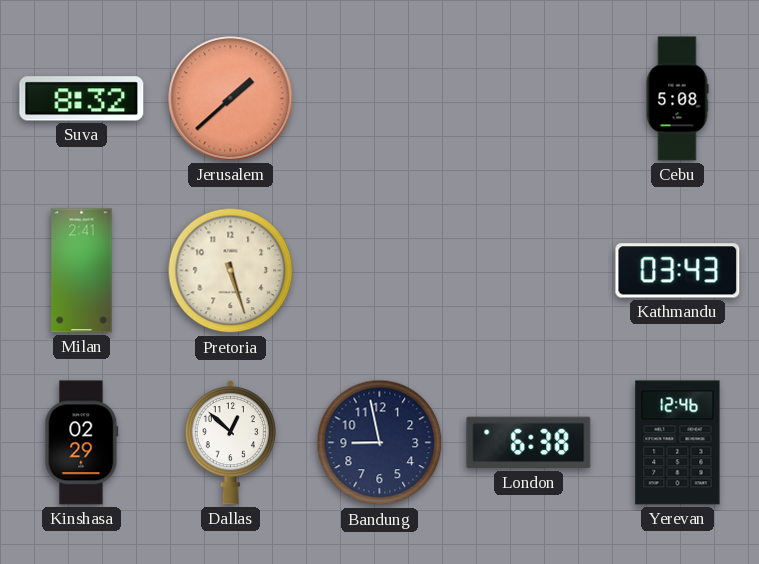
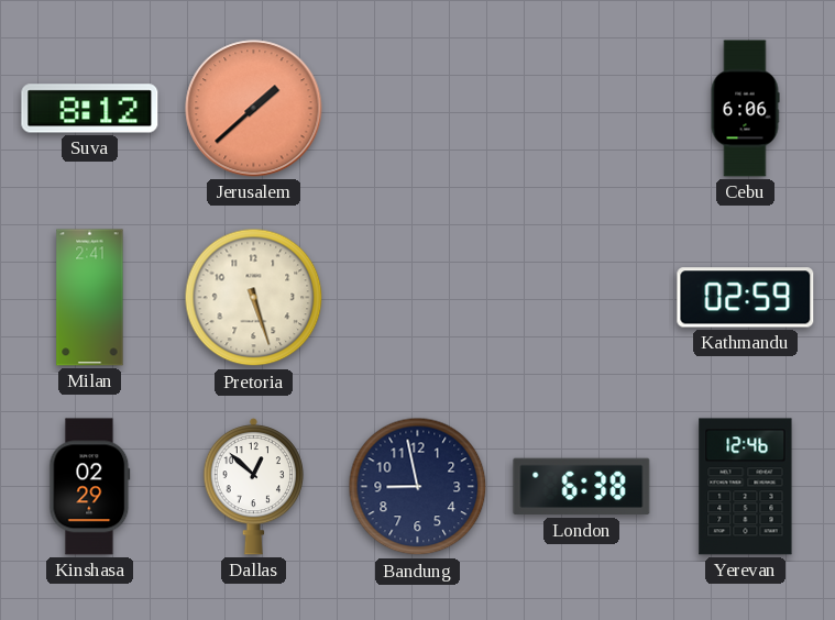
Suva: 8:32 -> 8:12
Cebu: 5:08 -> 6:06
Kathmandu: 03:43 -> 02:59
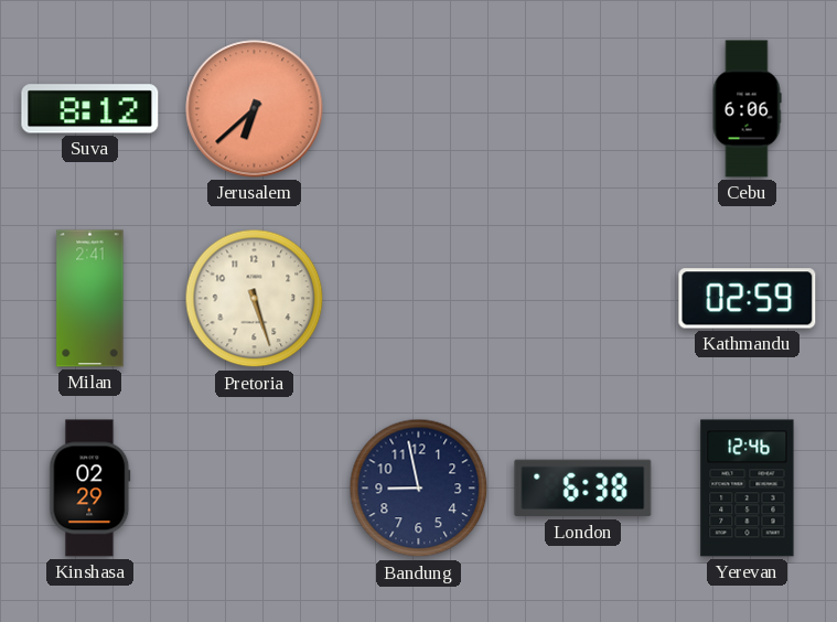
Jerusalem: 1:38 -> 6:38
Dallas: 12:52 -> none
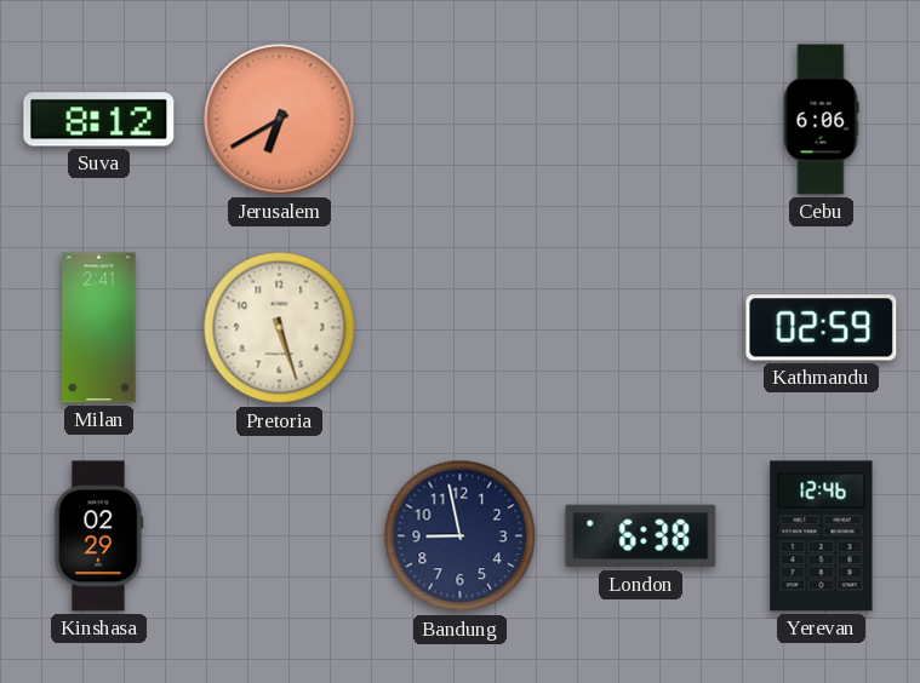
Jerusalem: 6:38 -> 6:40
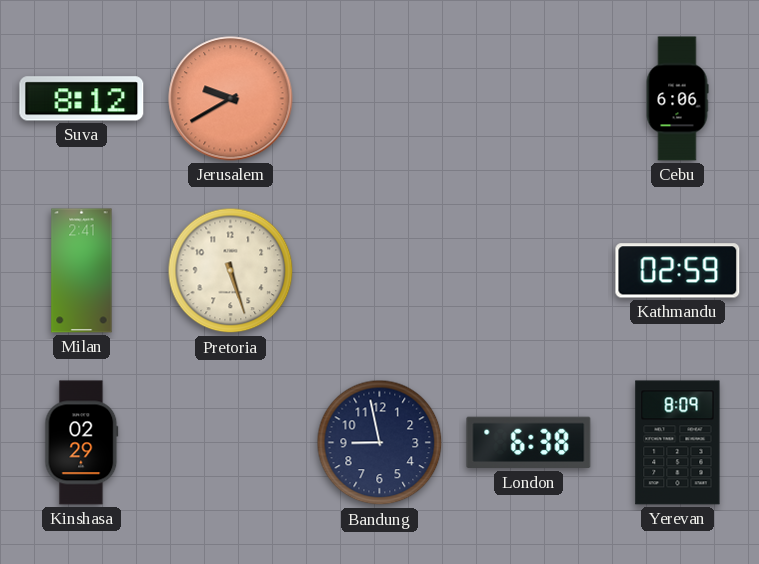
Jerusalem: 6:40 -> 9:40
Yerevan: 12:46 -> 8:09
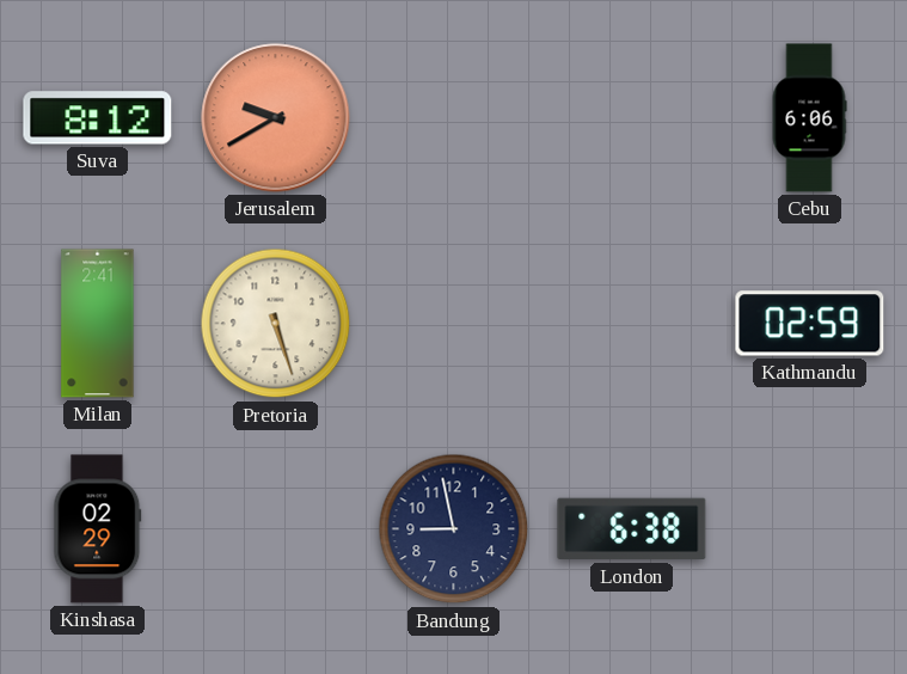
Yerevan: 8:09 -> none
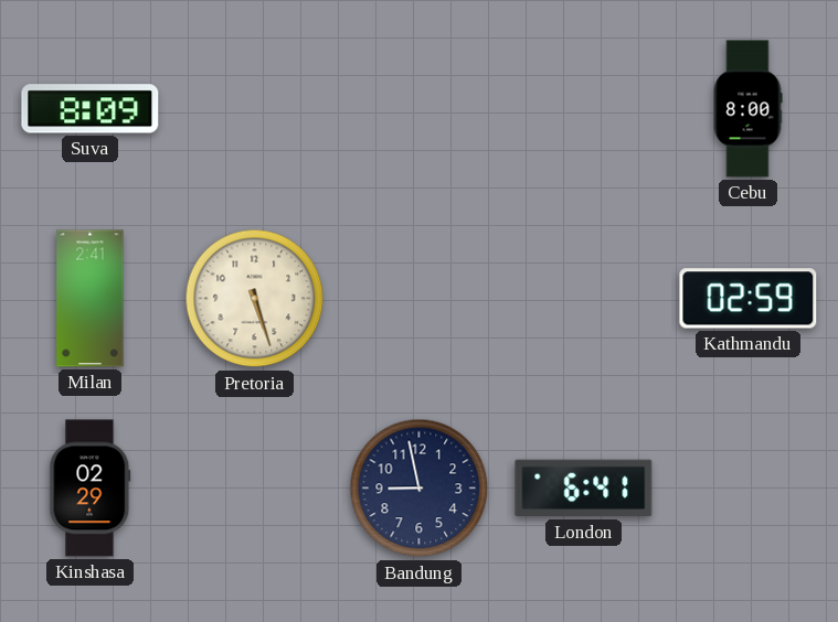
Suva: 8:12 -> 8:09
Jerusalem: 9:40 -> none
Cebu: 6:06 -> 8:00
London: 6:38 -> 6:41
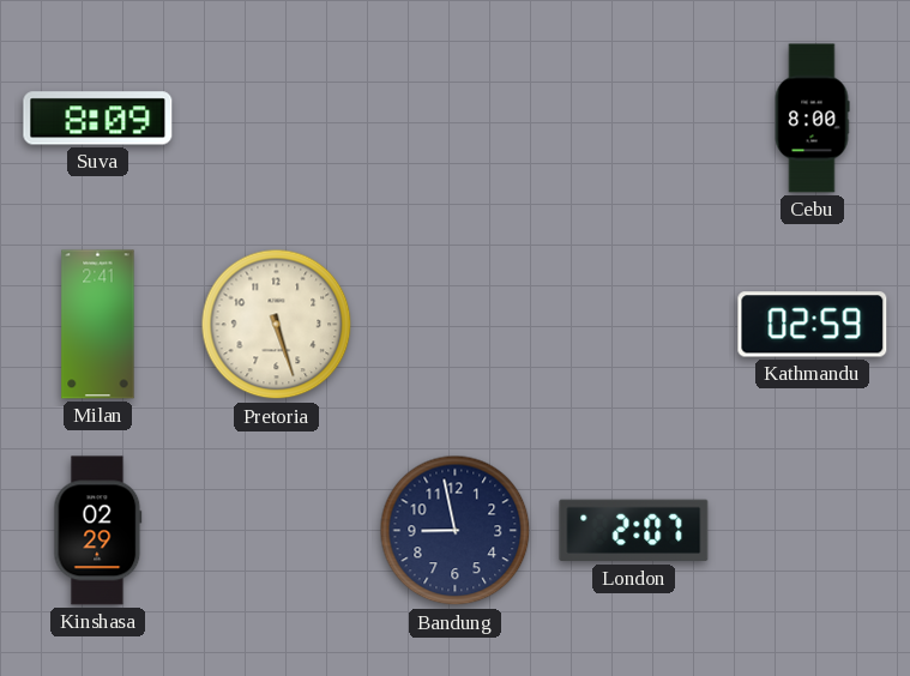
London: 6:41 -> 2:07
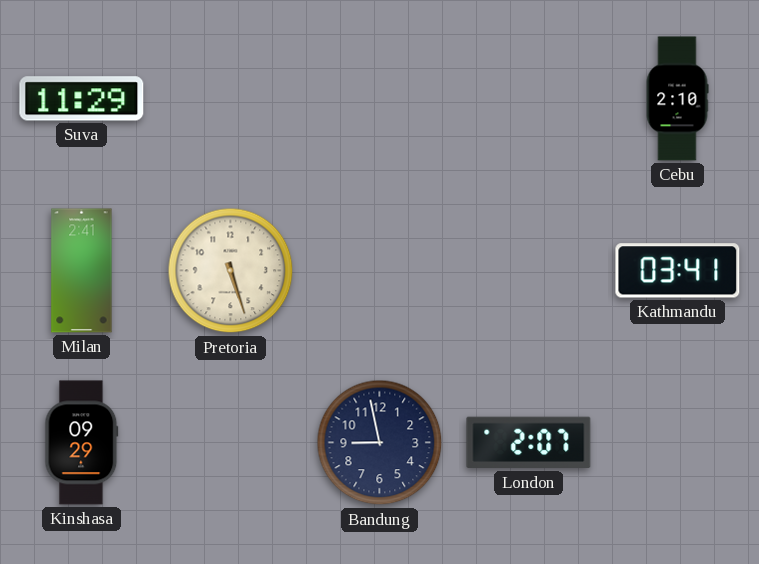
Suva: 8:09 -> 11:29
Cebu: 8:00 -> 2:10
Kathmandu: 02:59 -> 03:41
Kinshasa: 02:29 -> 09:29
